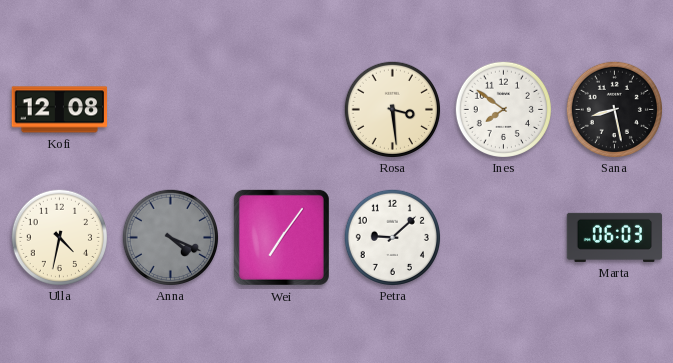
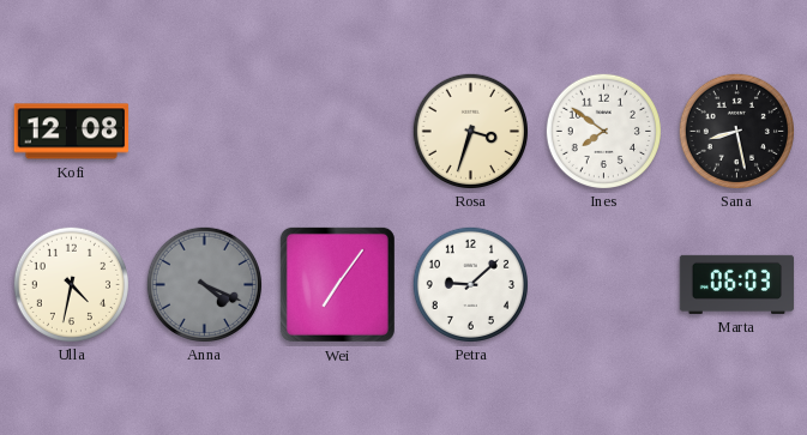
Rosa: 3:29 -> 3:33
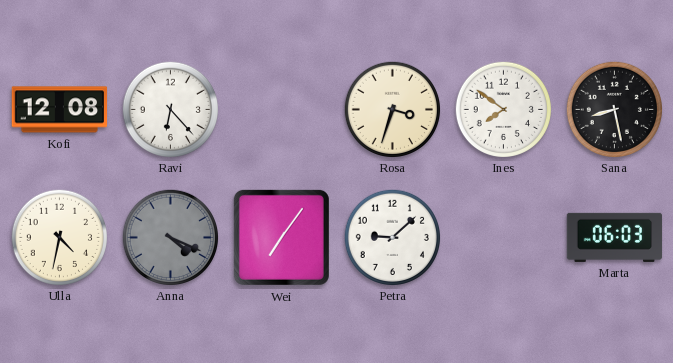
Ravi: none -> 6:23
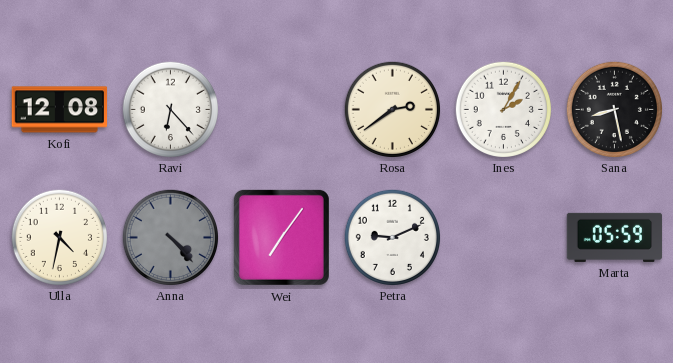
Rosa: 3:33 -> 2:39
Ines: 7:51 -> 2:05
Anna: 4:19 -> 4:23
Petra: 9:08 -> 9:11
Marta: 06:03 -> 05:59
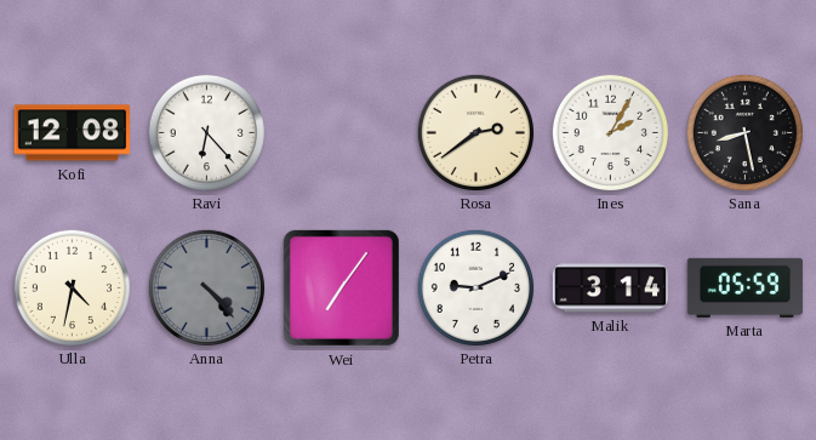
Malik: none -> 3:14
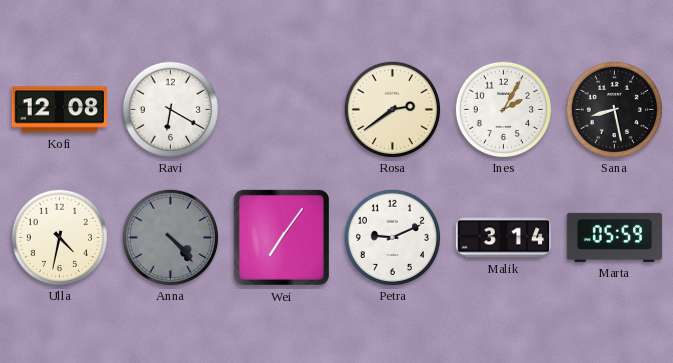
Ravi: 6:23 -> 6:20
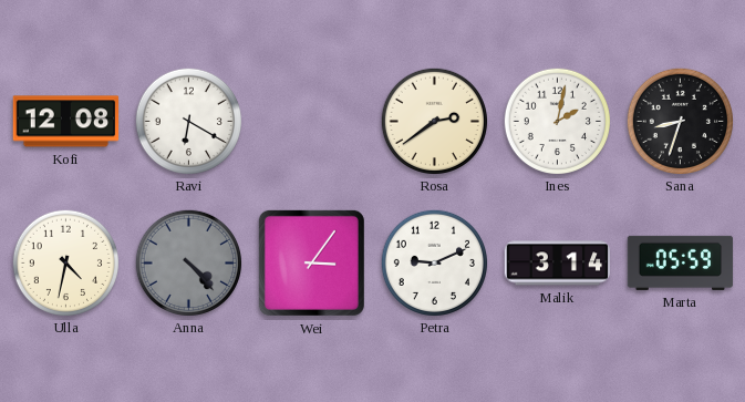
Ines: 2:05 -> 2:02
Sana: 8:28 -> 8:33
Wei: 7:06 -> 3:06
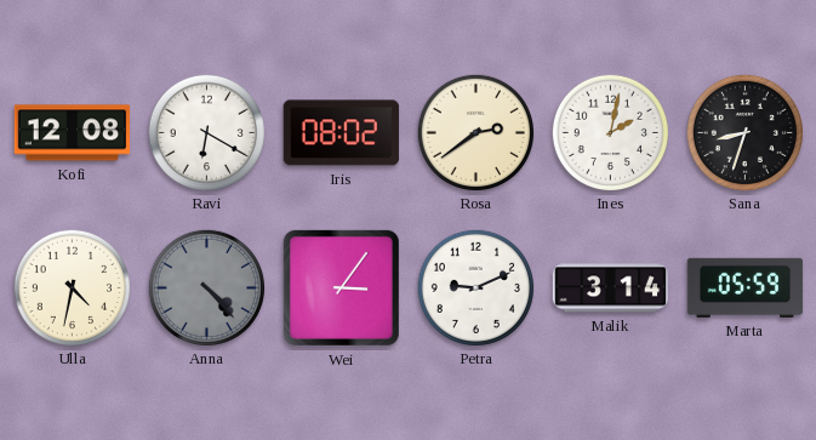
Iris: none -> 08:02
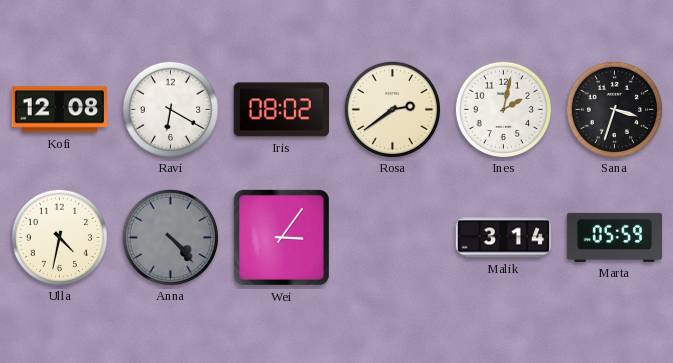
Sana: 8:33 -> 3:33
Petra: 9:11 -> none
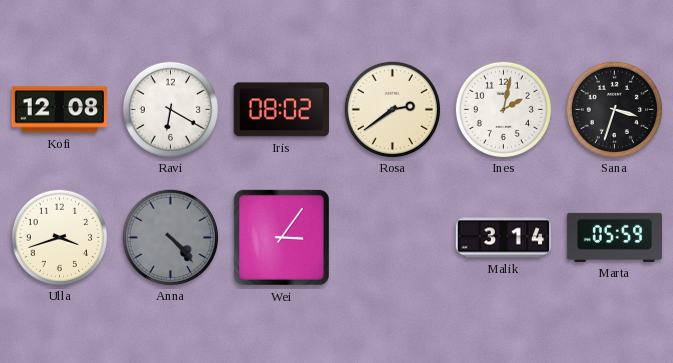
Ulla: 4:32 -> 3:42
